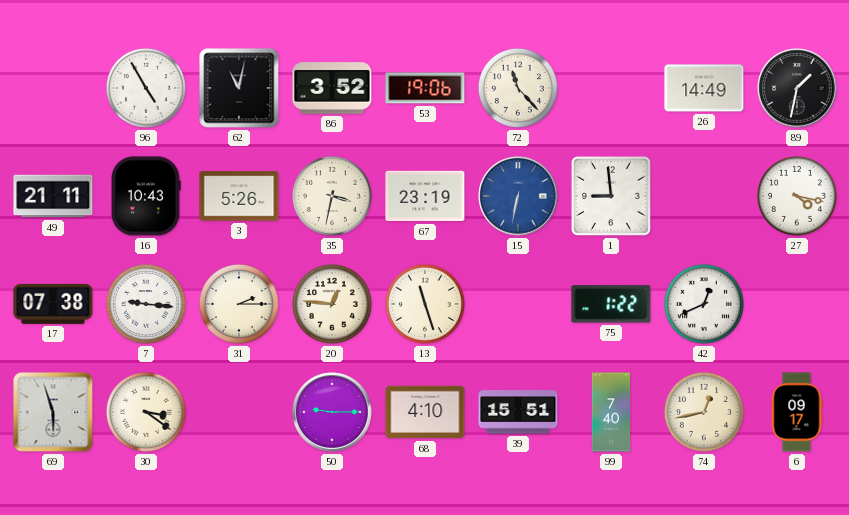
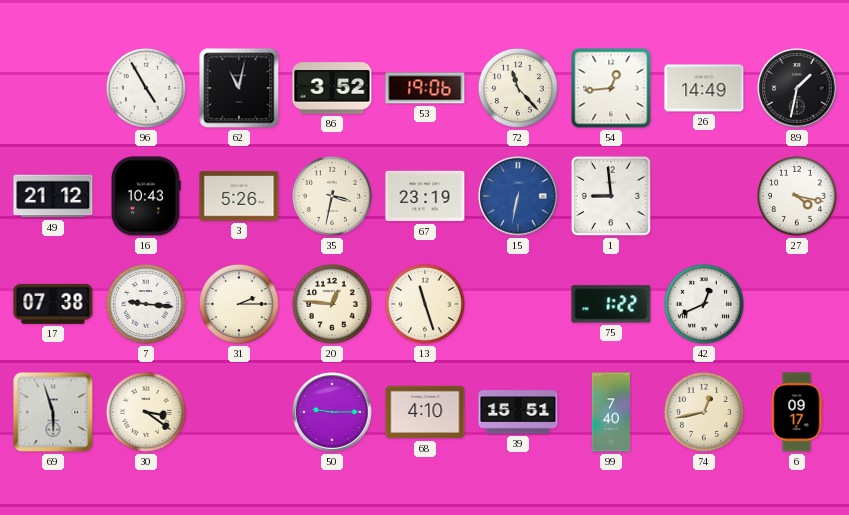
54: none -> 12:44
49: 21:11 -> 21:12
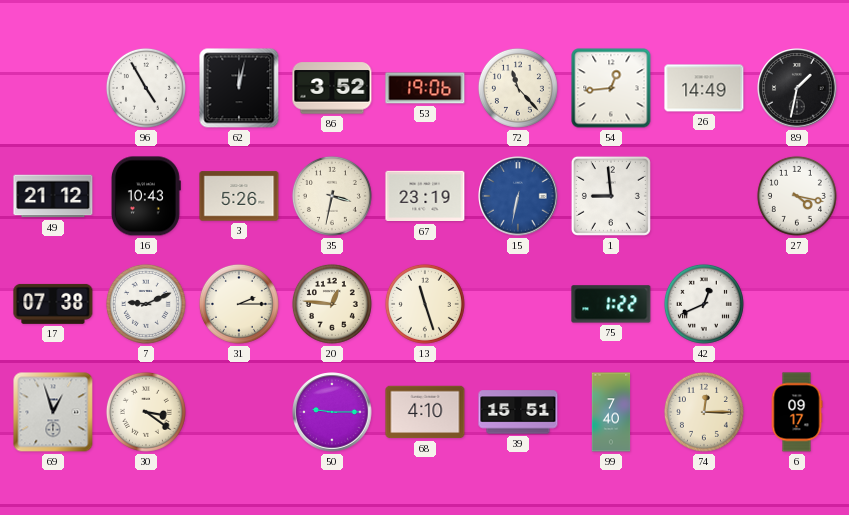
62: 11:02 -> 12:02
7: 9:16 -> 9:11
69: 5:57 -> 12:57
74: 12:43 -> 12:15
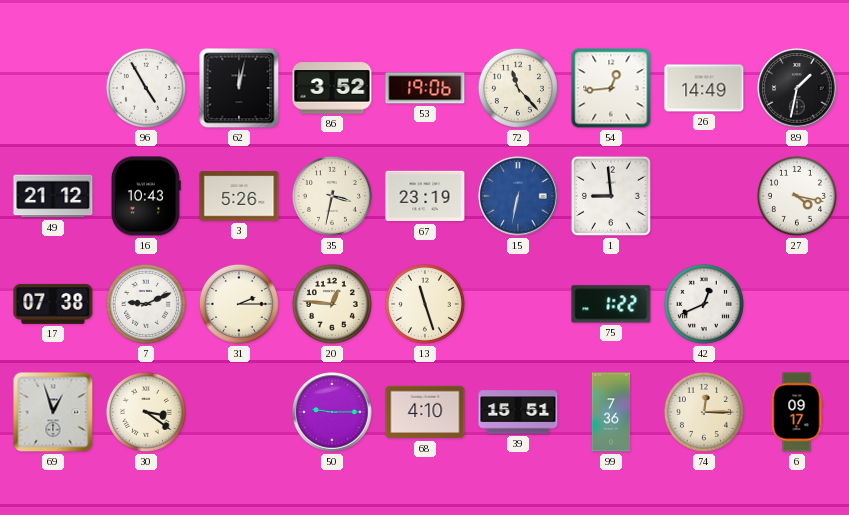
99: 7:40 -> 7:36
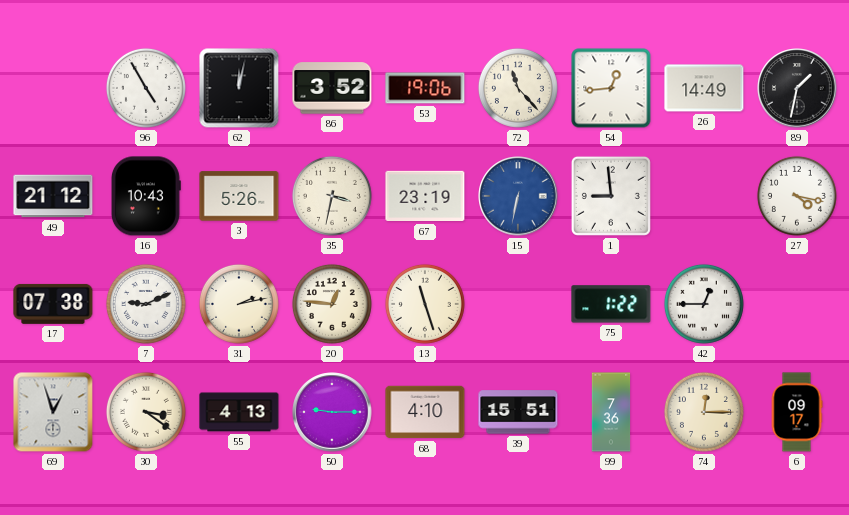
31: 2:15 -> 2:13
42: 12:41 -> 12:45
55: none -> 4:13
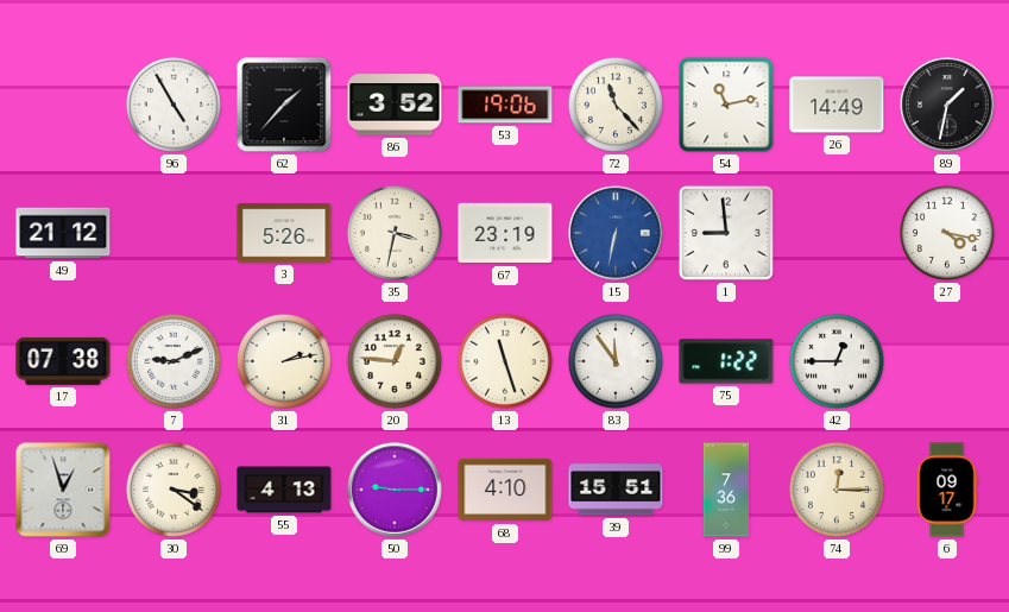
62: 12:02 -> 1:37
54: 12:44 -> 11:13
16: 10:43 -> none
83: none -> 11:54
